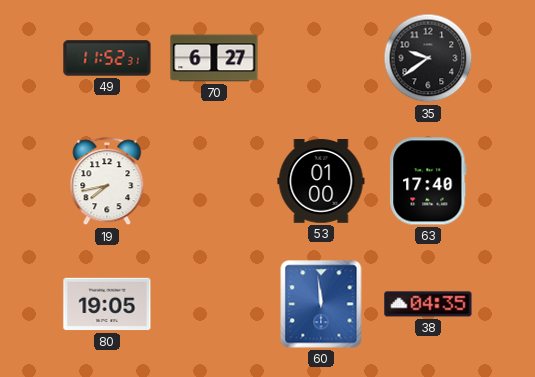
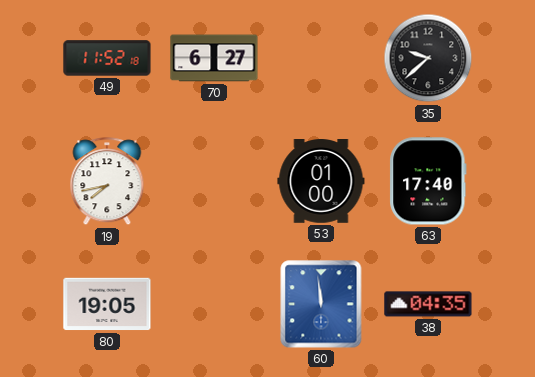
49: 11:52:31 -> 11:52:18
35: 9:39 -> 9:38
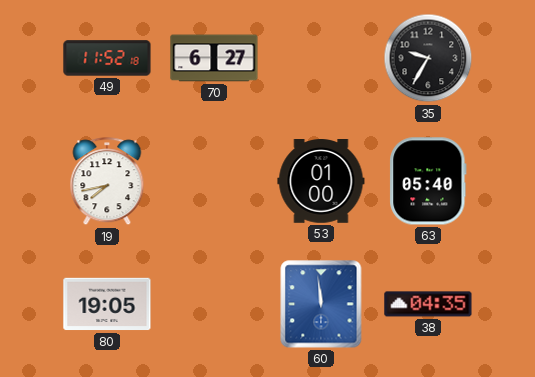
35: 9:38 -> 9:35
63: 17:40 -> 05:40
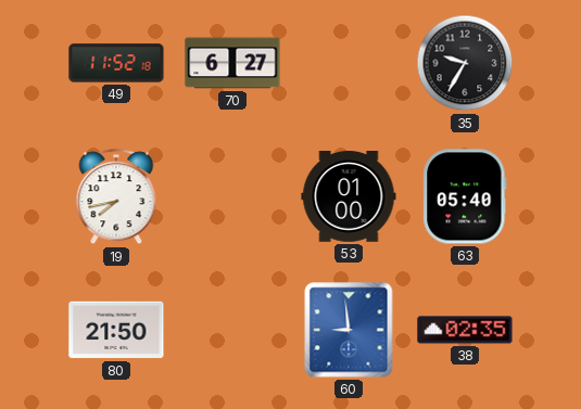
80: 19:05 -> 21:50
60: 11:59 -> 8:59
38: 04:35 -> 02:35
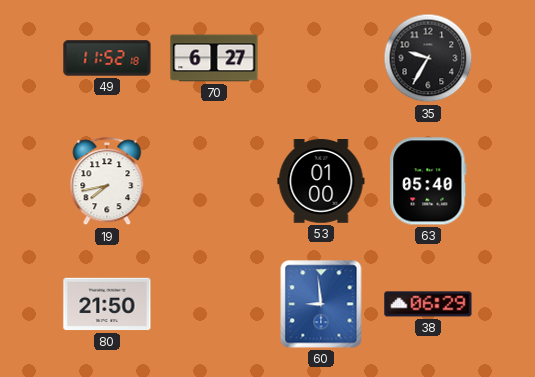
38: 02:35 -> 06:29
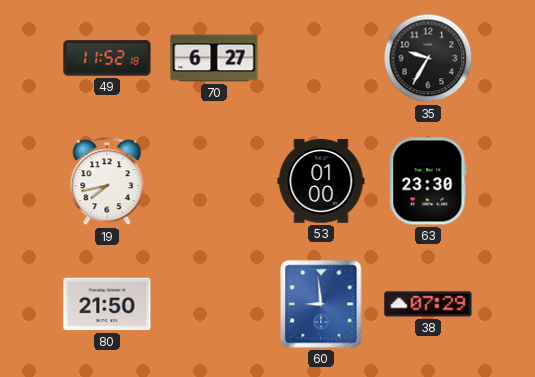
63: 05:40 -> 23:30
38: 06:29 -> 07:29
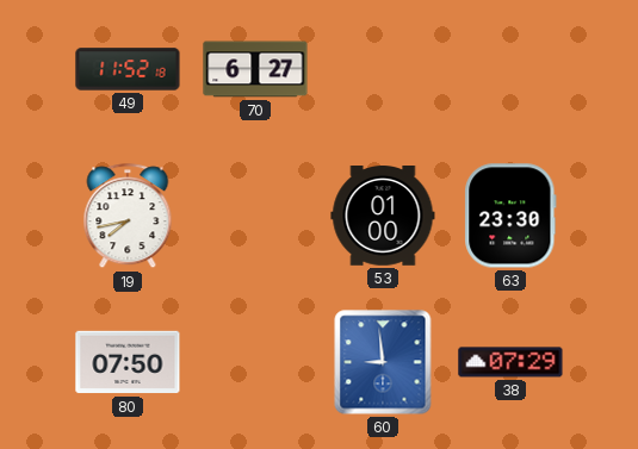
35: 9:35 -> none
80: 21:50 -> 07:50
